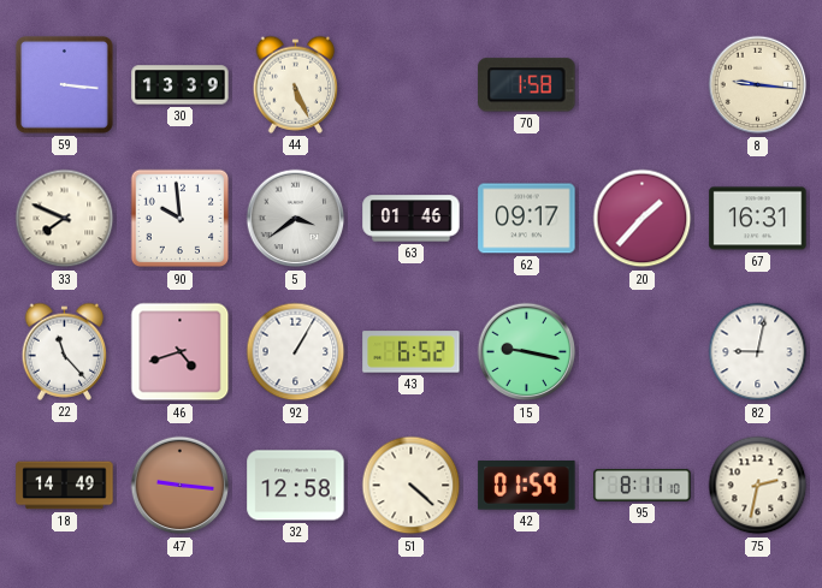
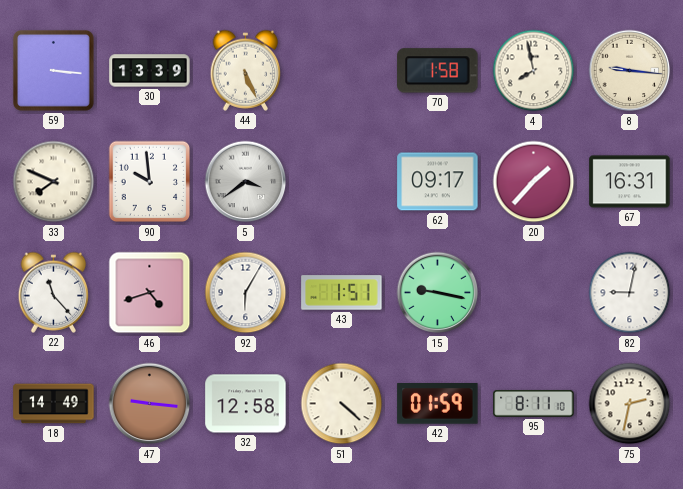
4: none -> 7:58
63: 01:46 -> none
92: 1:05 -> 6:05
43: 6:52 -> 1:51
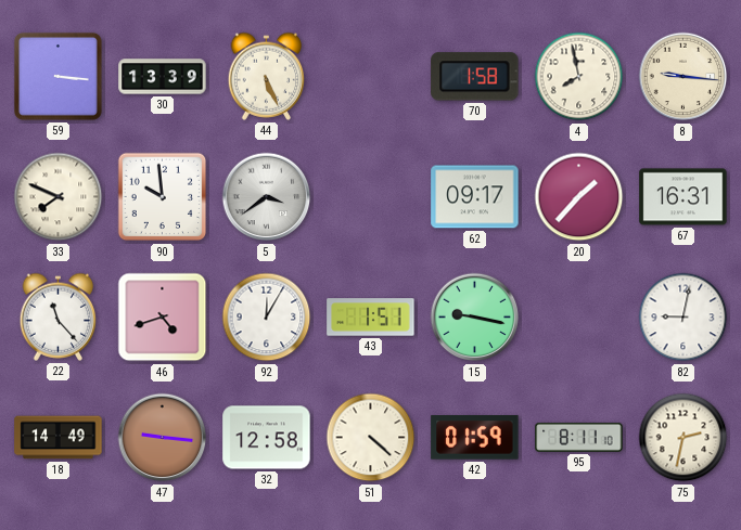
92: 6:05 -> 12:05
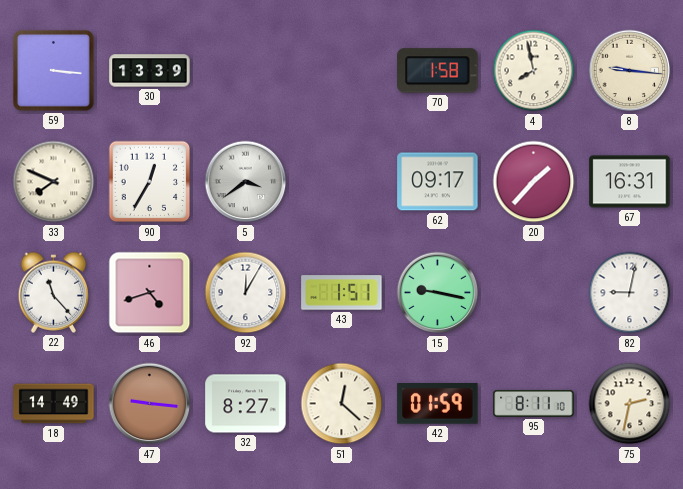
44: 5:26 -> none
90: 9:59 -> 12:35
32: 12:58 -> 8:27
51: 4:22 -> 12:22
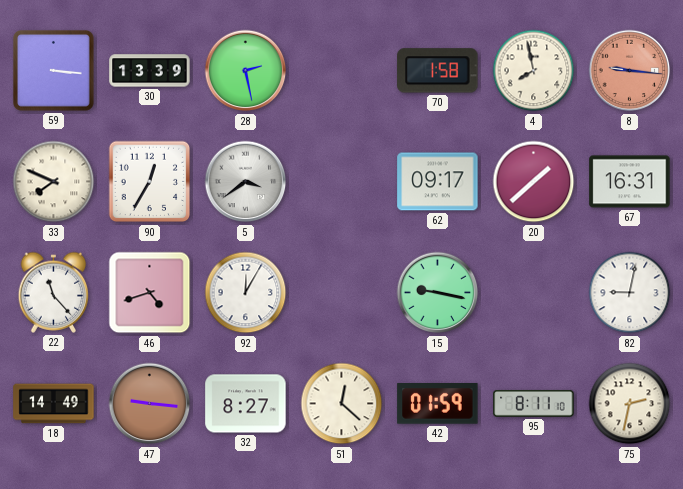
28: none -> 2:28
8 dial: cream -> salmon
20: 1:37 -> 1:38
43: 1:51 -> none
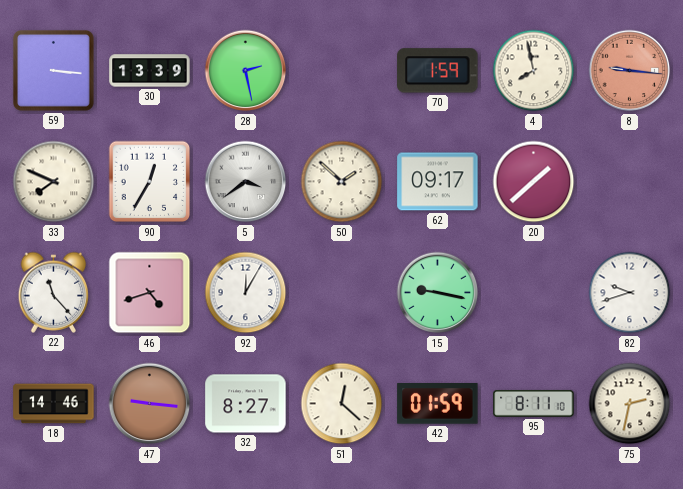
70: 1:58 -> 1:59
50: none -> 1:52
67: 16:31 -> none
82: 9:02 -> 9:42
18: 14:49 -> 14:46
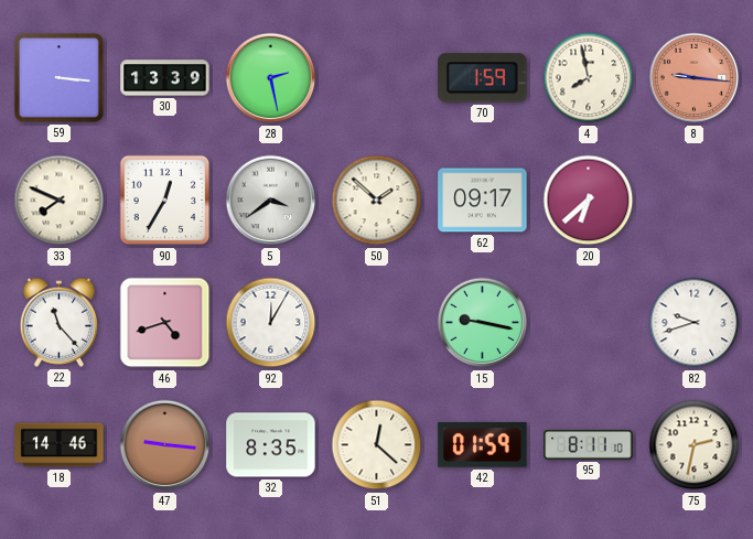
20: 1:38 -> 6:38
32: 8:27 -> 8:35
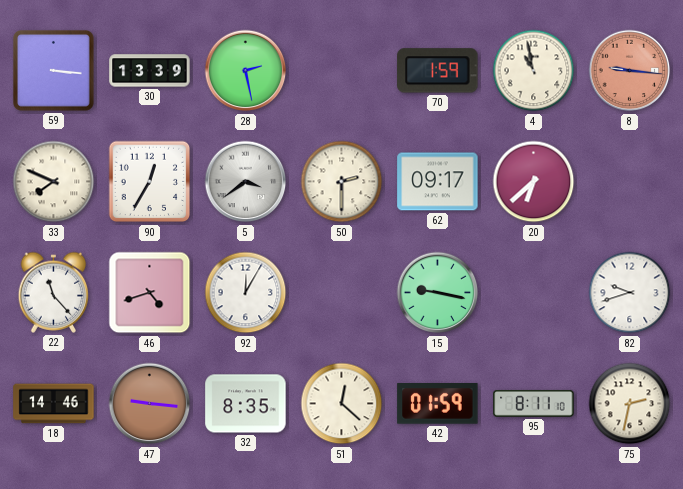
4: 7:58 -> 10:58
50: 1:52 -> 2:30
